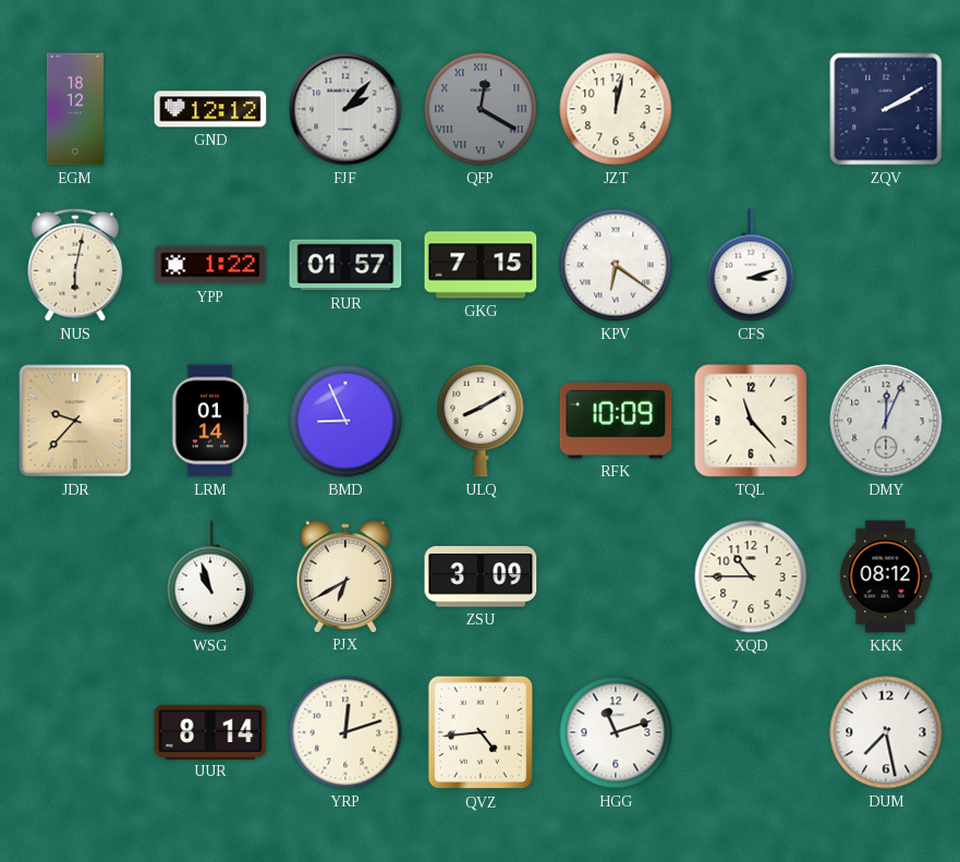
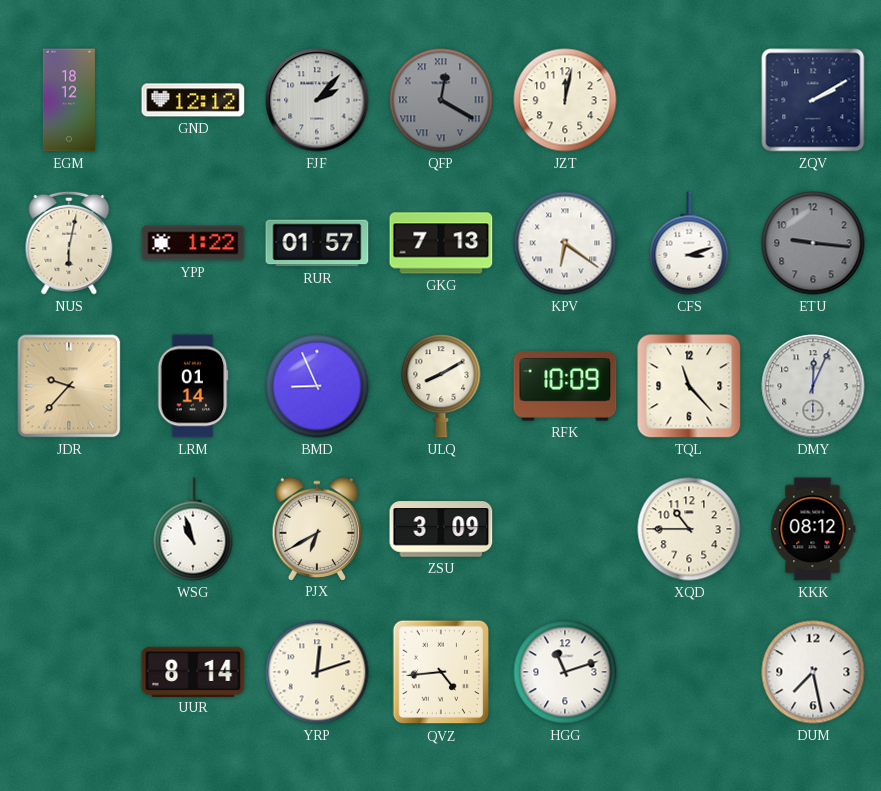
GKG: 7:15 -> 7:13
ETU: none -> 9:16
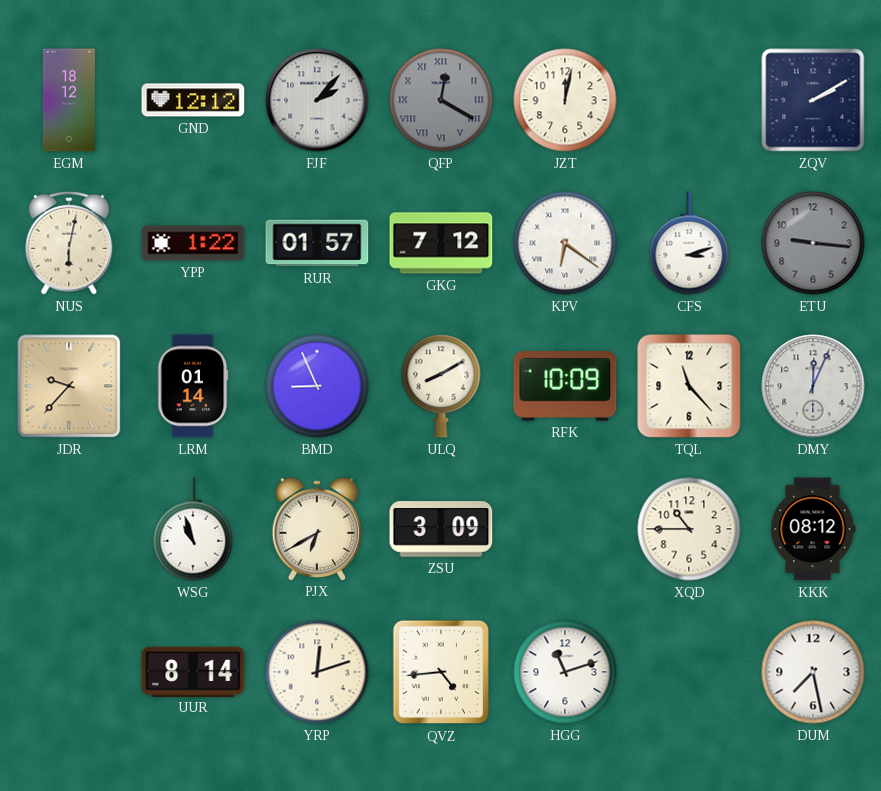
GKG: 7:13 -> 7:12
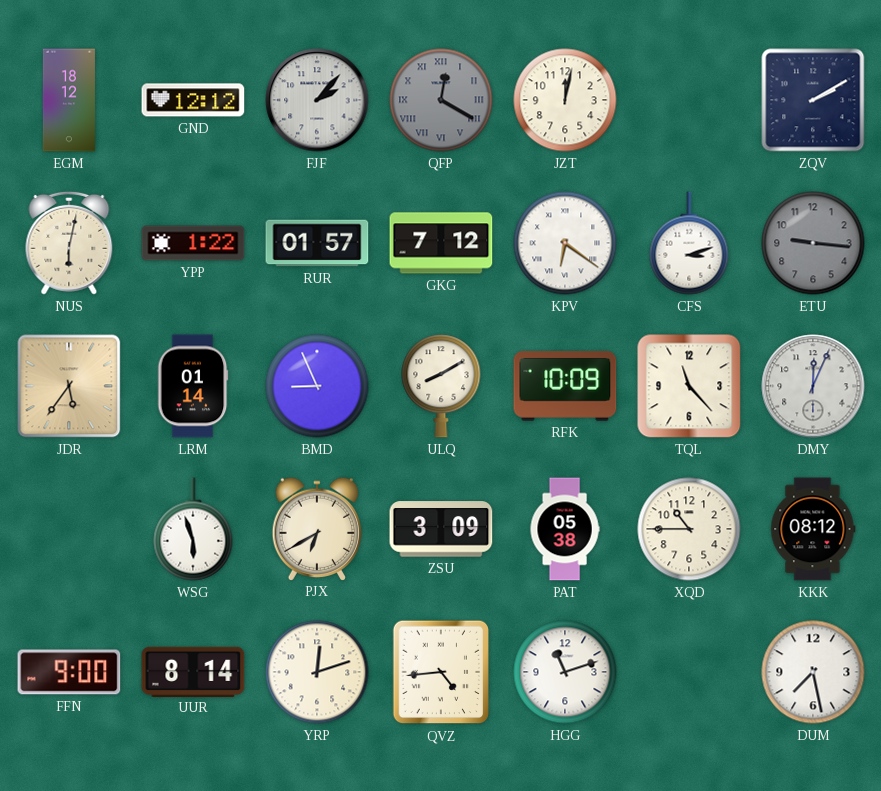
JDR: 9:37 -> 5:36
WSG: 10:57 -> 5:57
PAT: none -> 05:38
FFN: none -> 9:00
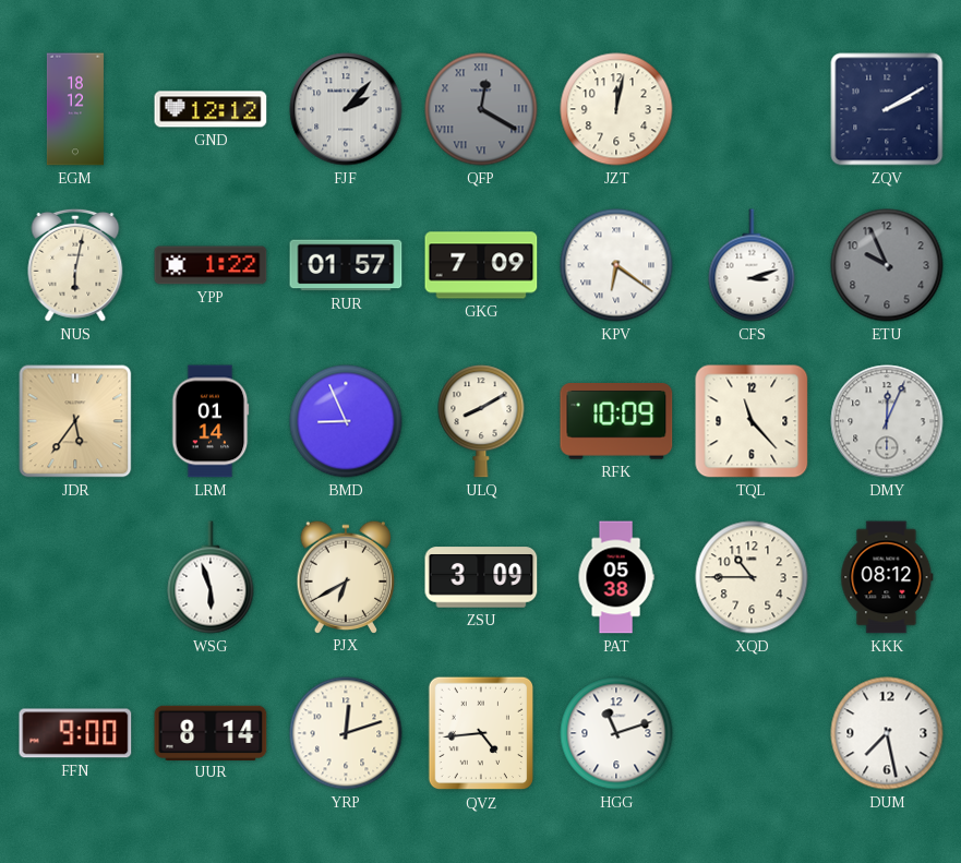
GKG: 7:12 -> 7:09
ETU: 9:16 -> 9:56
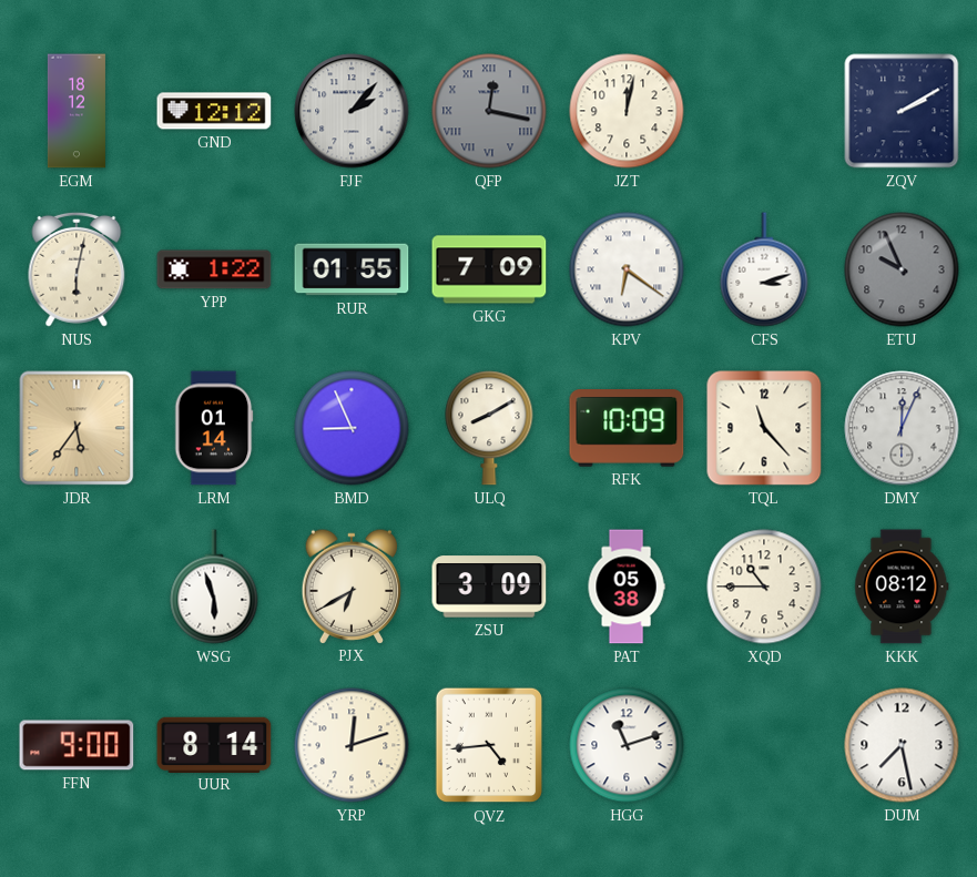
QFP: 12:20 -> 12:17
RUR: 01:57 -> 01:55
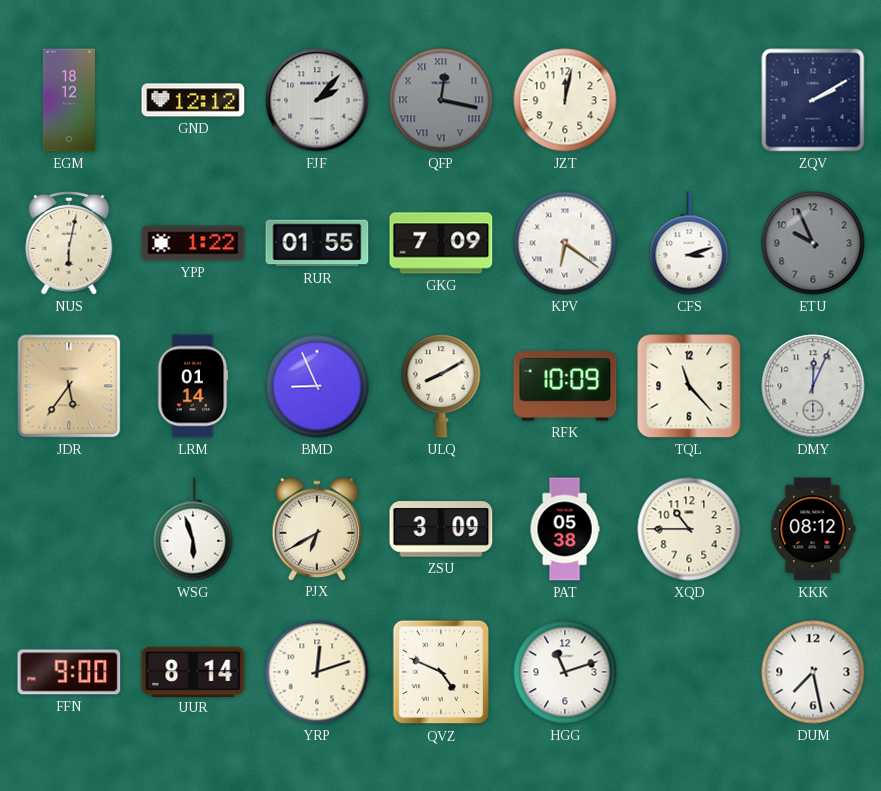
QVZ: 4:44 -> 4:49
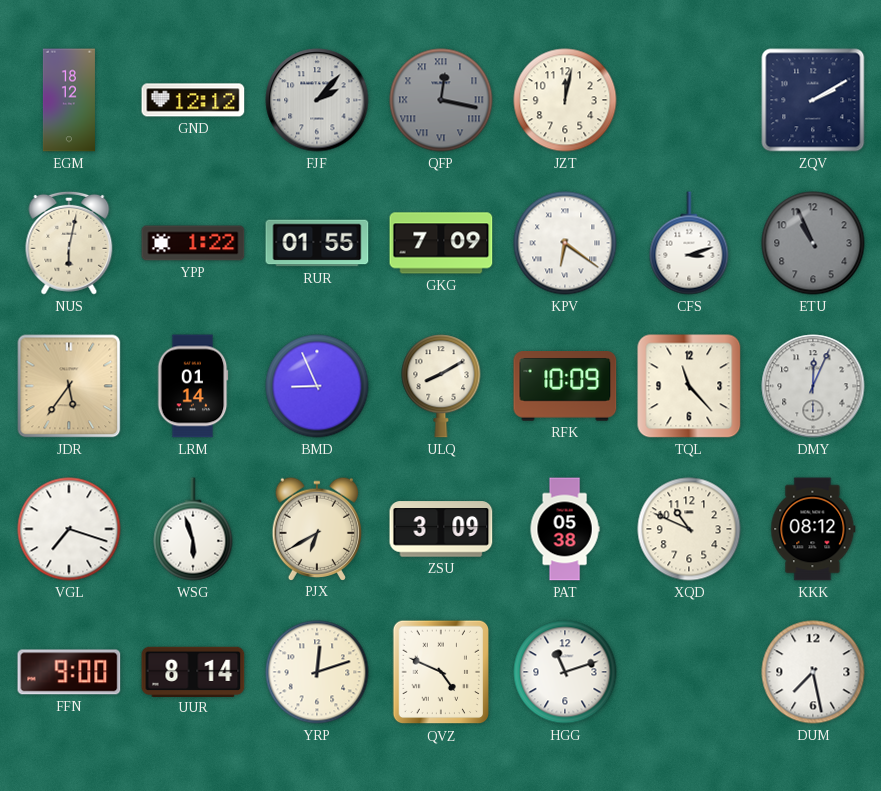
ETU: 9:56 -> 10:56
VGL: none -> 7:18
XQD: 10:45 -> 10:49
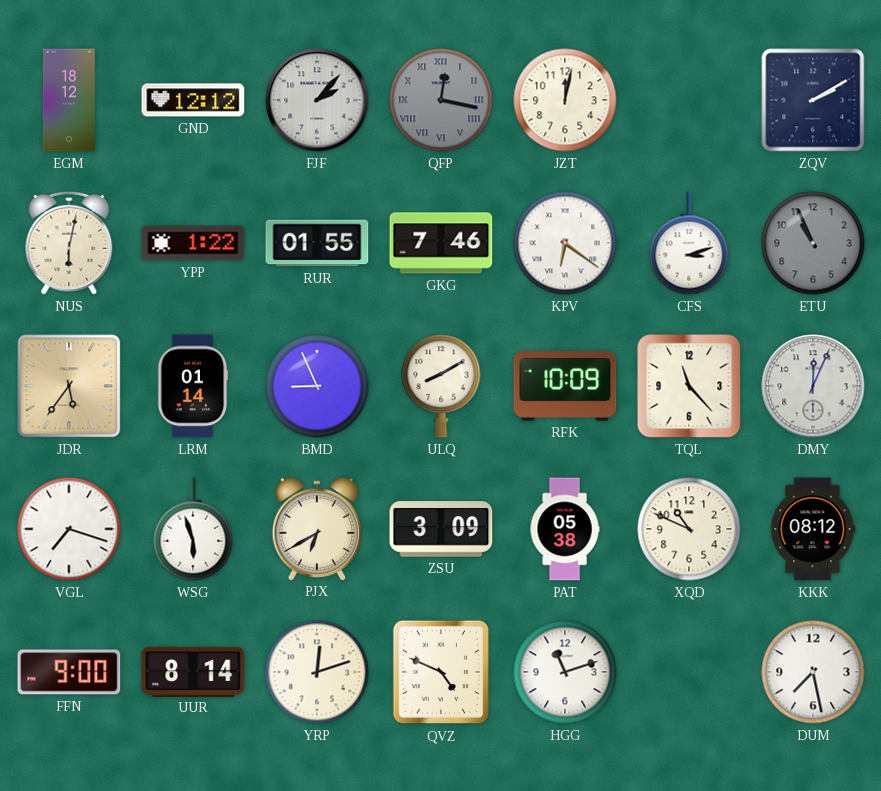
GKG: 7:09 -> 7:46
